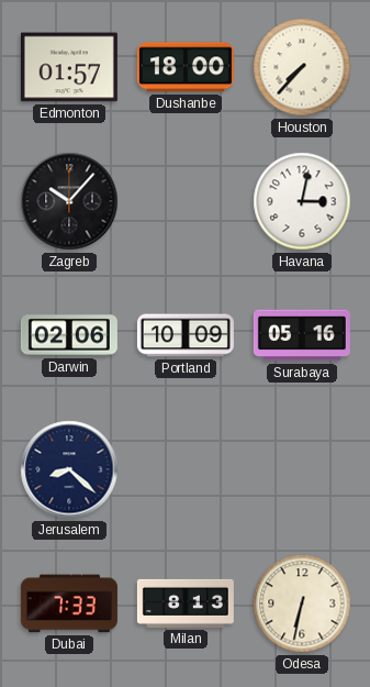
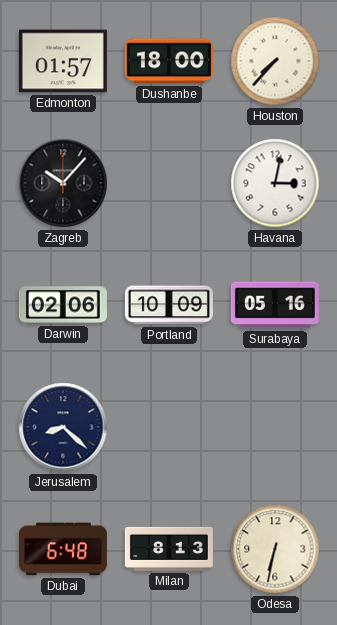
Dubai: 7:33 -> 6:48
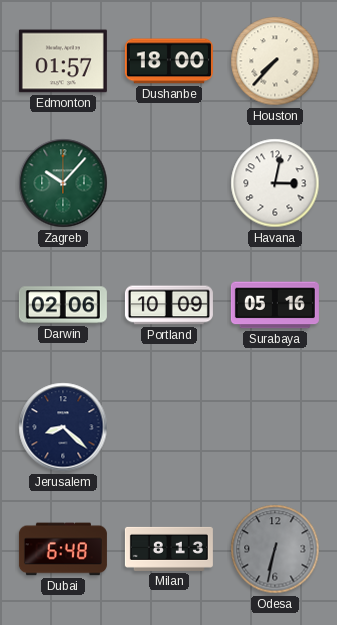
Zagreb dial: black -> green
Odesa dial: cream -> grey
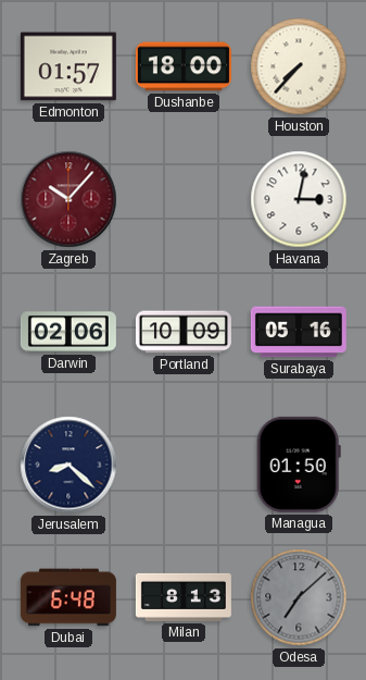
Zagreb dial: green -> burgundy
Managua: none -> 01:50
Odesa: 6:32 -> 7:08
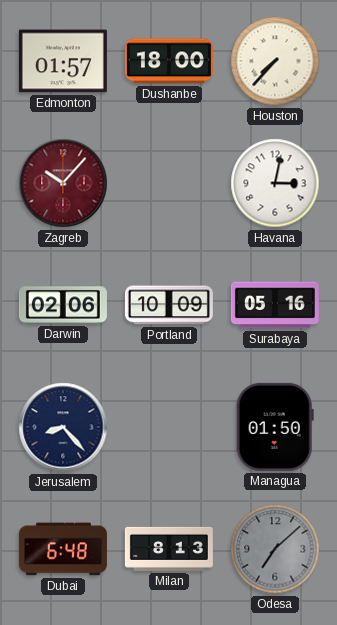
Jerusalem: 8:22 -> 8:23
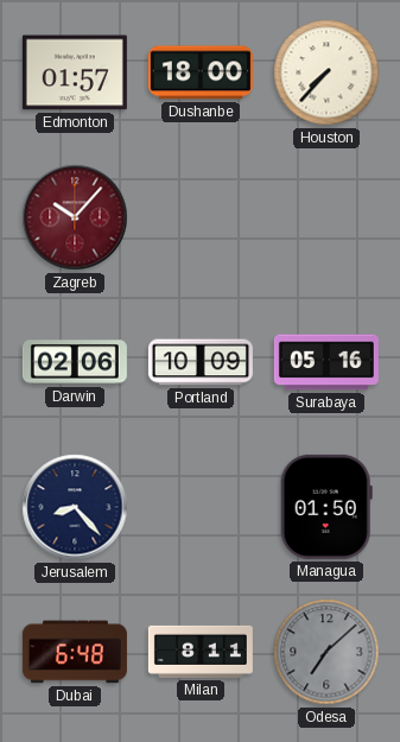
Havana: 3:02 -> none
Milan: 8:13 -> 8:11
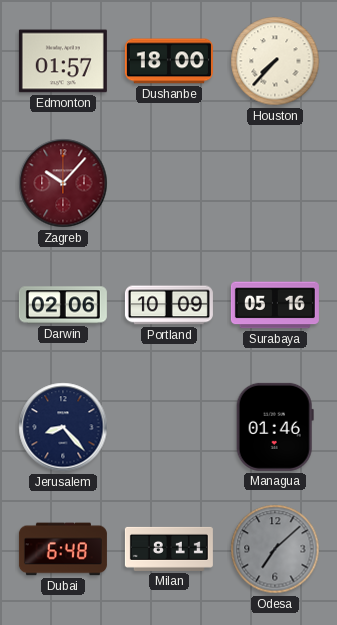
Managua: 01:50 -> 01:46
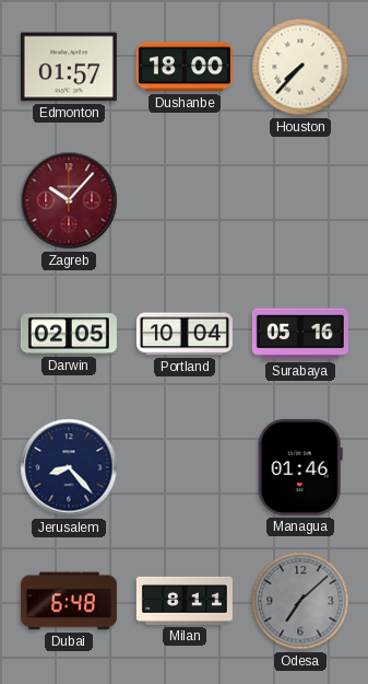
Darwin: 02:06 -> 02:05
Portland: 10:09 -> 10:04
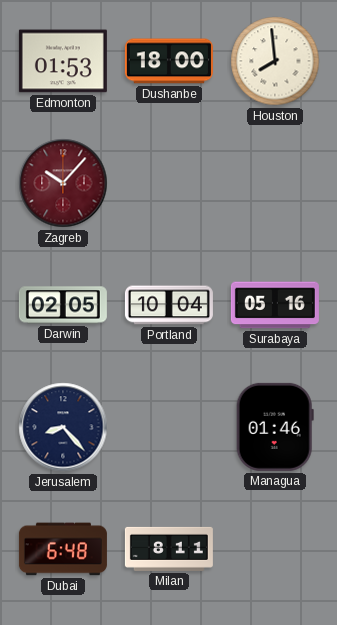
Edmonton: 01:57 -> 01:53
Houston: 7:37 -> 7:59
Odesa: 7:08 -> none
